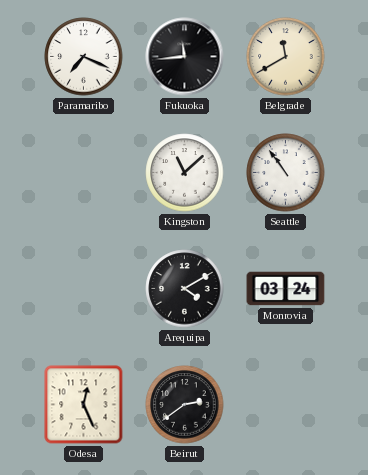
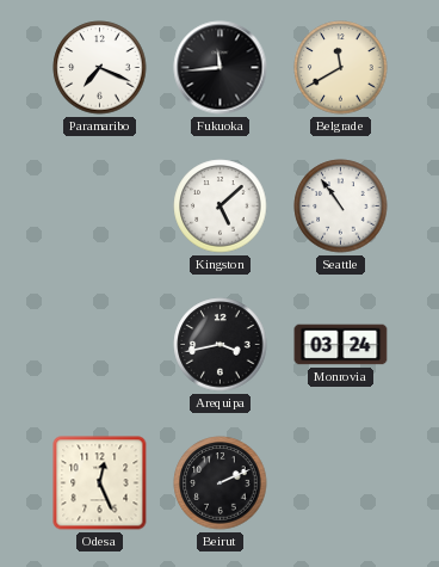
Kingston: 11:08 -> 5:08
Arequipa: 4:10 -> 3:43
Beirut: 2:39 -> 2:11
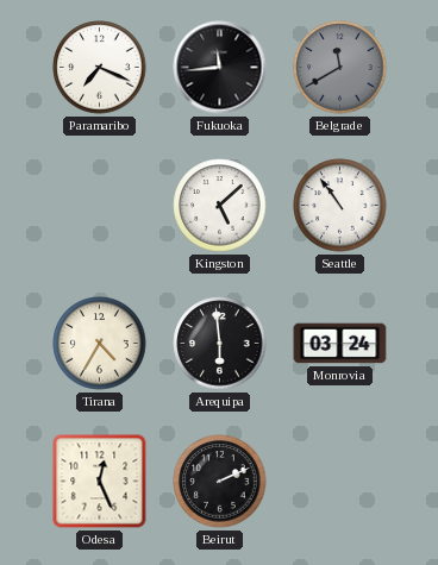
Belgrade dial: cream -> grey
Tirana: none -> 4:35
Arequipa: 3:43 -> 5:59
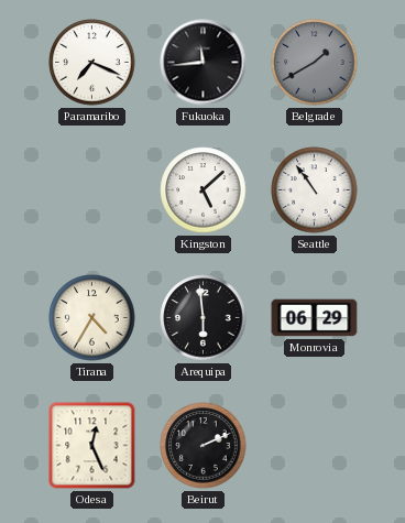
Belgrade: 11:40 -> 1:40
Monrovia: 03:24 -> 06:29
